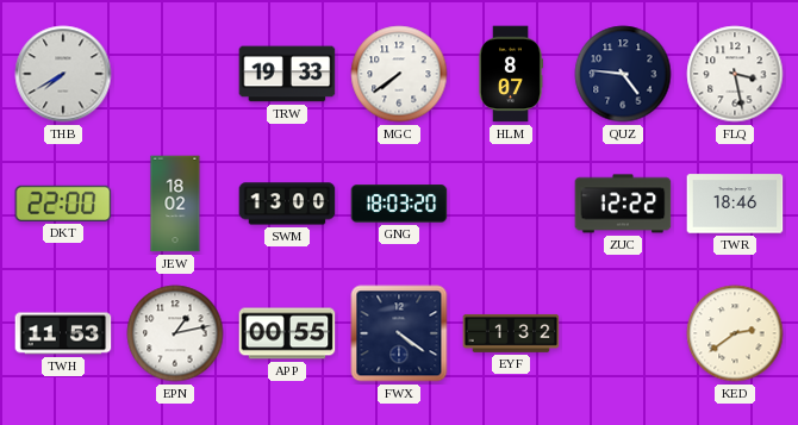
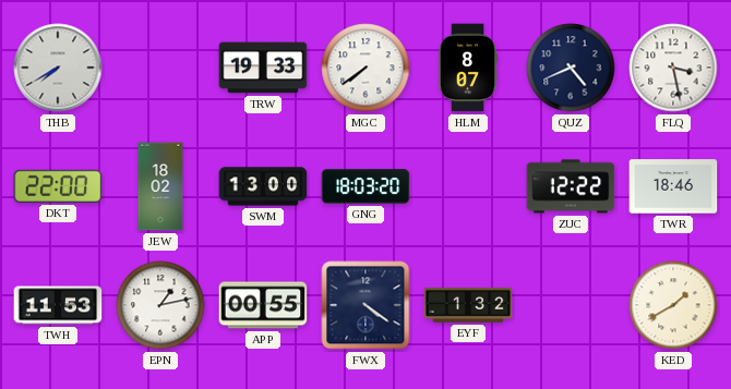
QUZ: 4:46 -> 4:41
KED: 2:39 -> 1:40
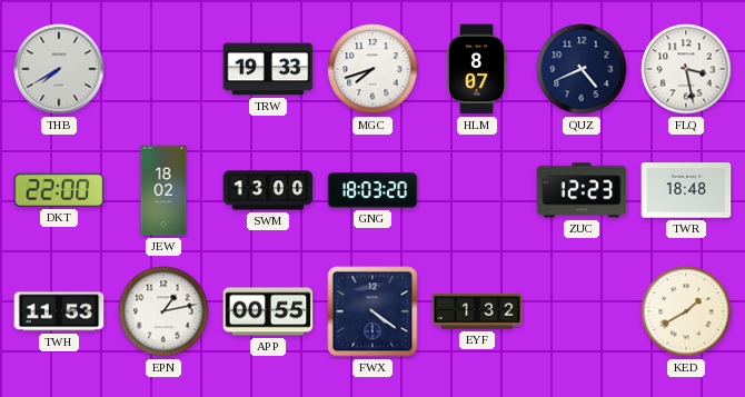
MGC: 7:39 -> 7:42
ZUC: 12:22 -> 12:23
TWR: 18:46 -> 18:48
